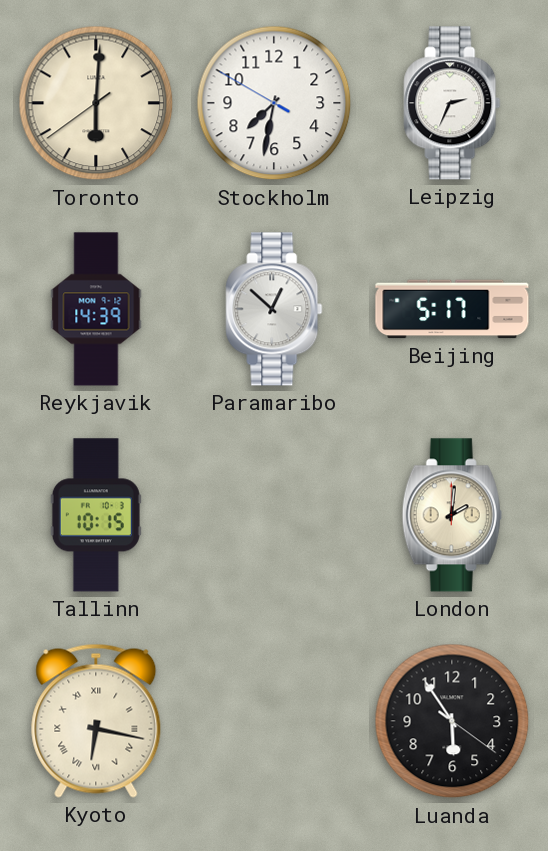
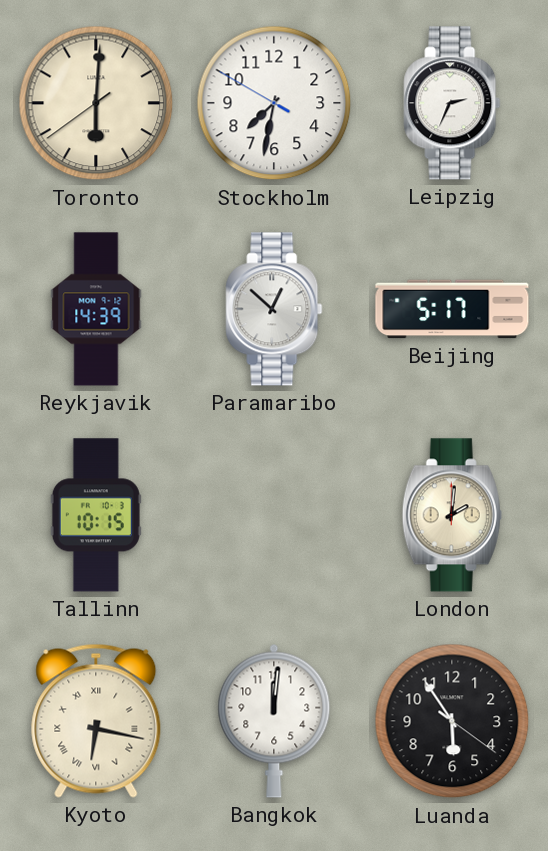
Bangkok: none -> 12:01
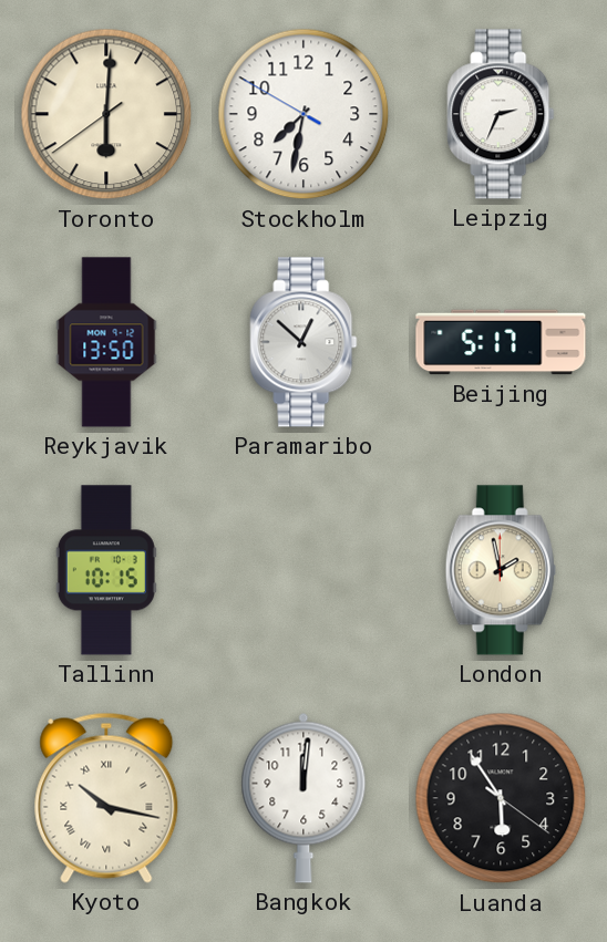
Reykjavik: 14:39 -> 13:50
London: 2:01 -> 1:58
Kyoto: 6:17 -> 10:17
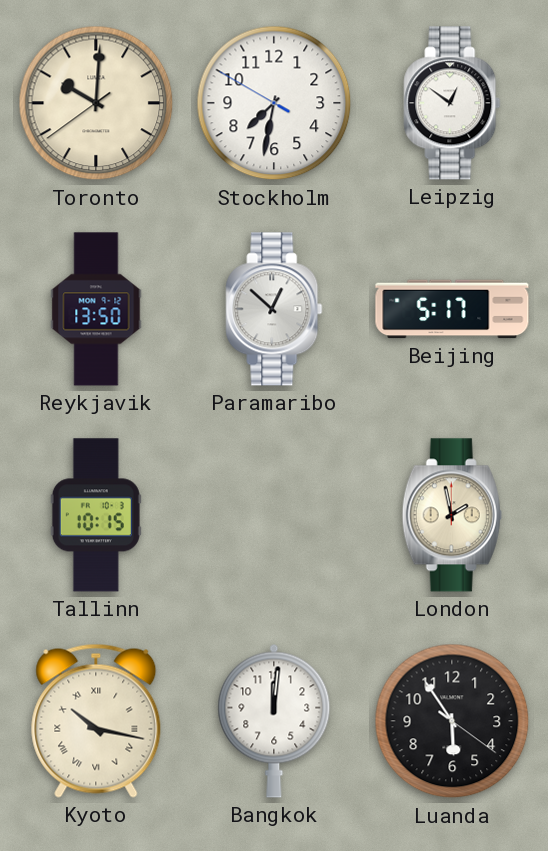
Toronto: 6:00 -> 10:00
Leipzig: 2:34 -> 12:51
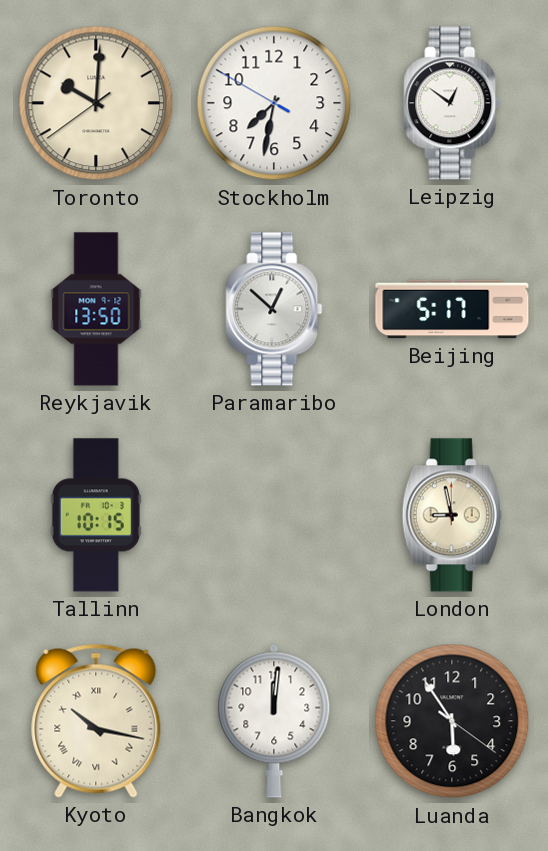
London: 1:58 -> 8:58
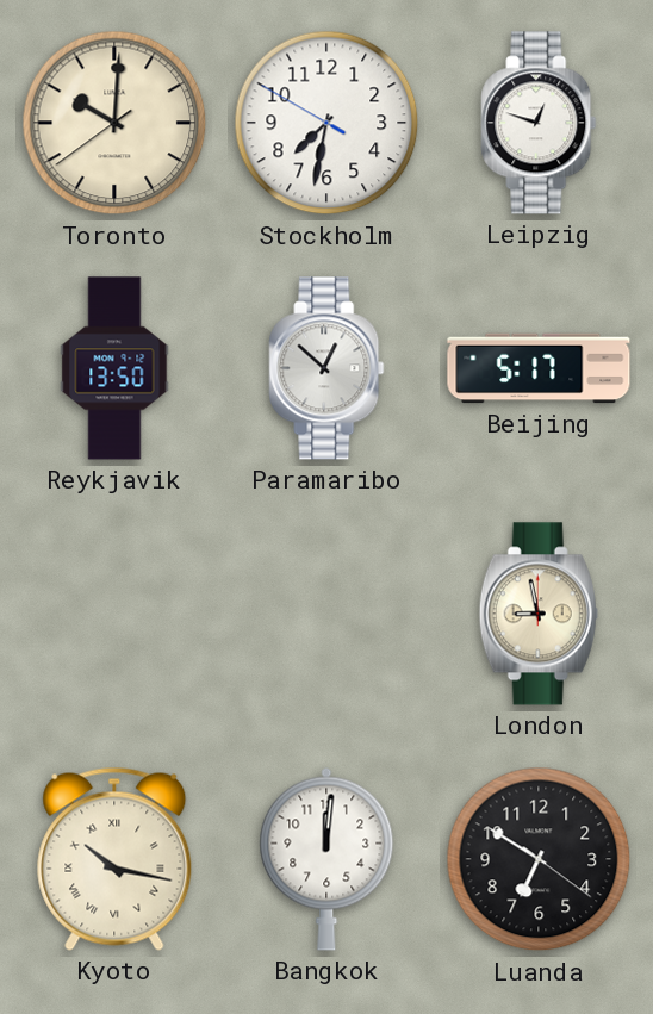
Leipzig: 12:51 -> 12:48
Tallinn: 10:15 -> none
Luanda: 5:54 -> 6:50
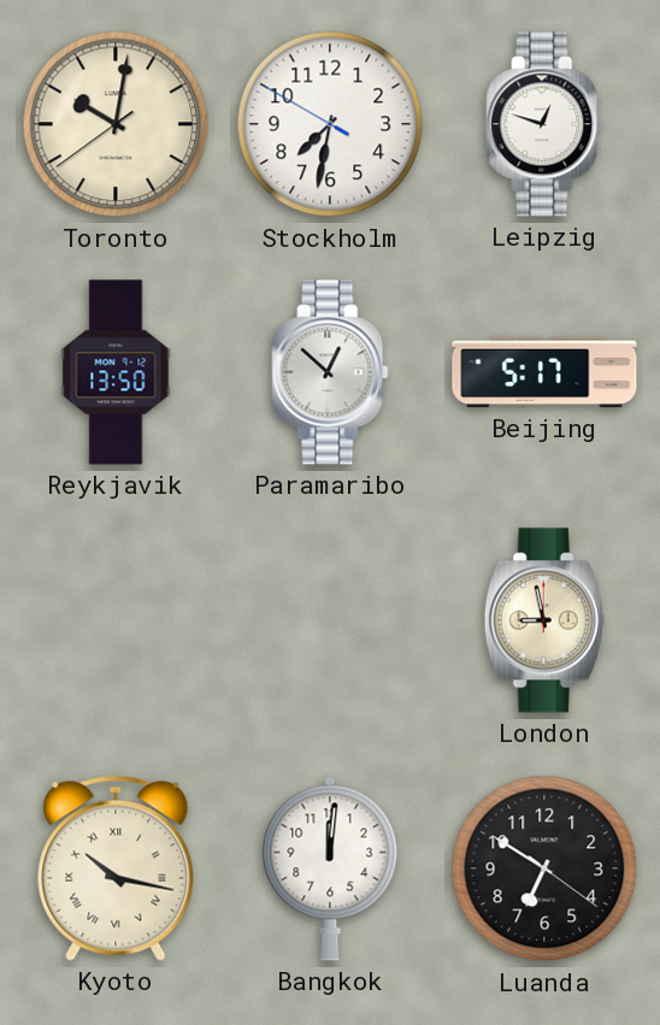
Toronto: 10:00 -> 10:01
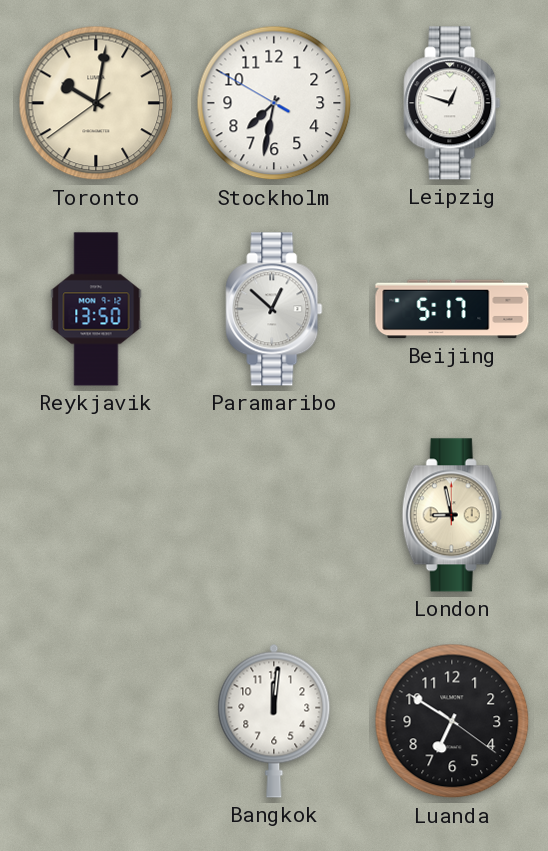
Kyoto: 10:17 -> none
